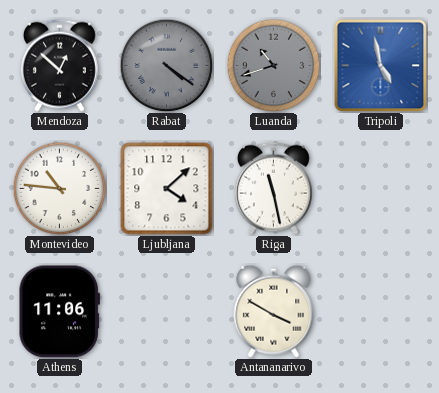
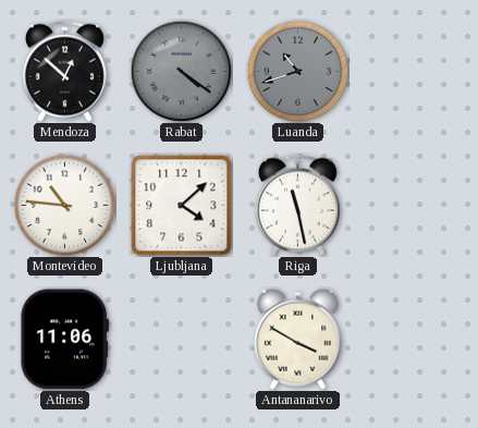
Tripoli: 4:58 -> none
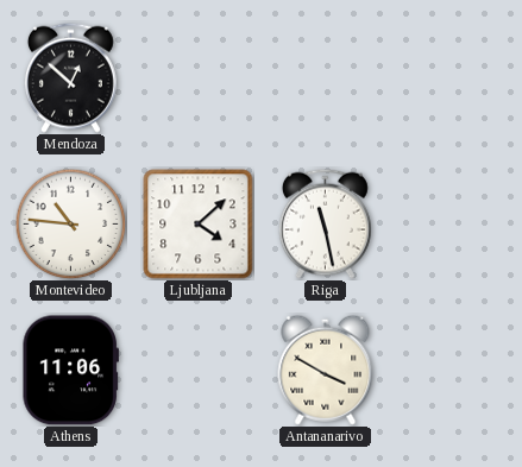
Rabat: 4:21 -> none
Luanda: 10:42 -> none
